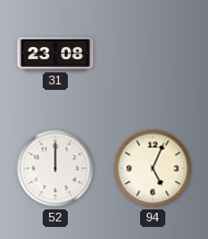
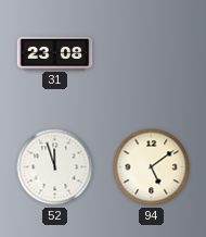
52: 12:00 -> 11:57
94: 5:04 -> 5:09
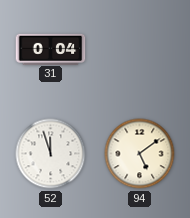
31: 23:08 -> 0:04
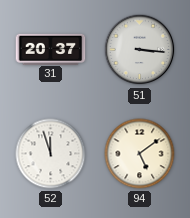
31: 0:04 -> 20:37
51: none -> 3:16
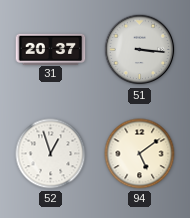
52: 11:57 -> 12:57
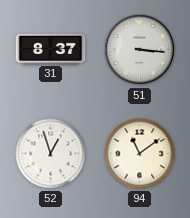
31: 20:37 -> 8:37
94: 5:09 -> 11:09
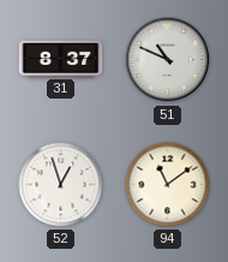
51: 3:16 -> 10:49
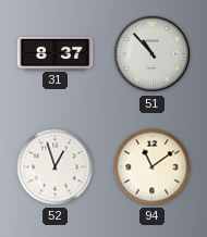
51: 10:49 -> 10:53
